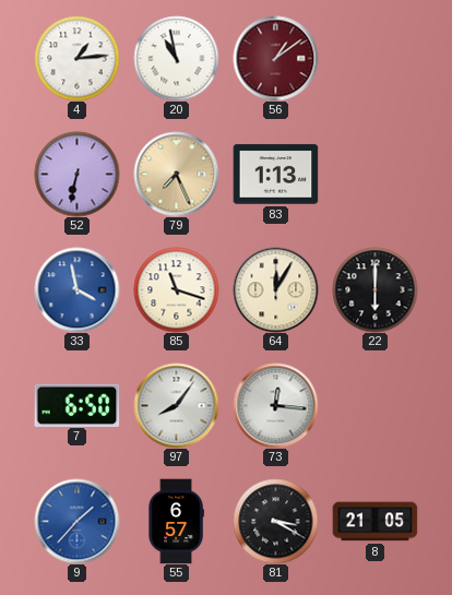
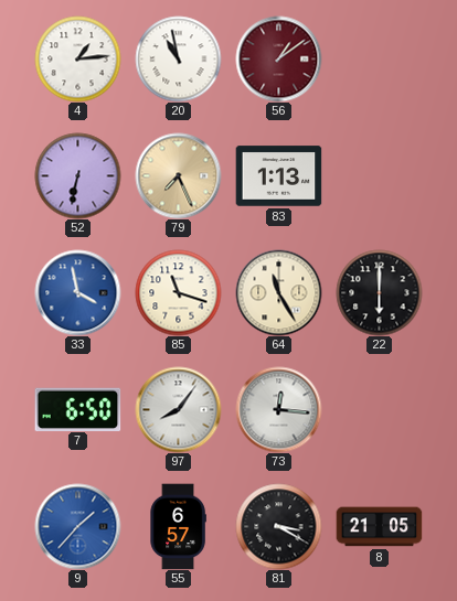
64: 12:05 -> 11:25
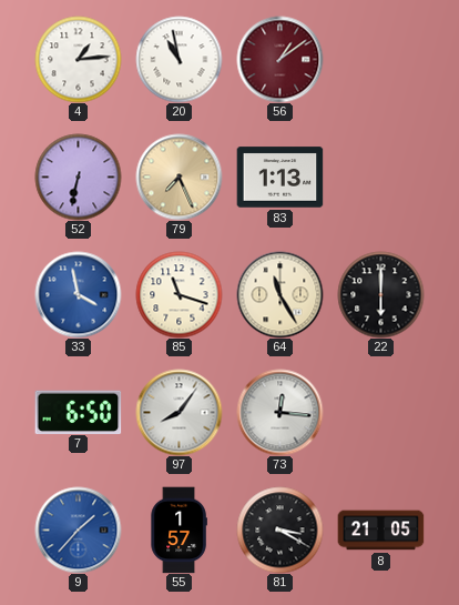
55: 6:57 -> 1:57
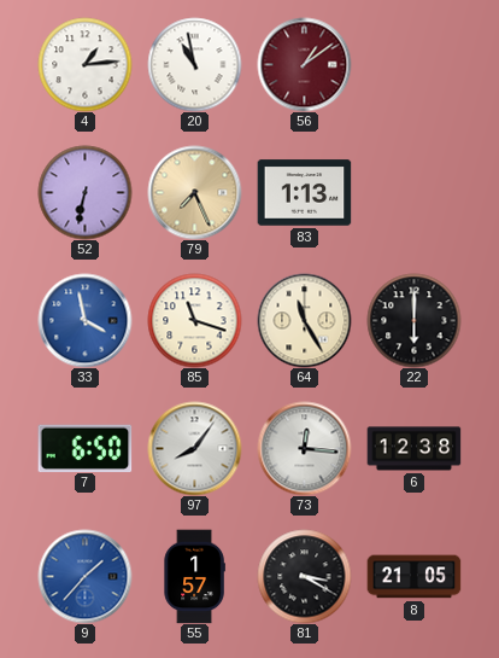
6: none -> 12:38
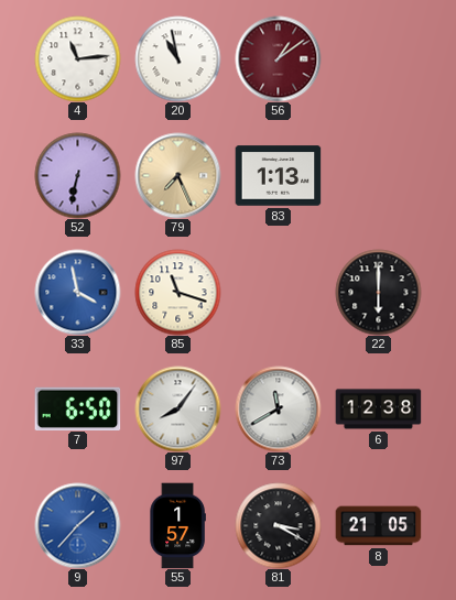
4: 1:14 -> 11:14
64: 11:25 -> none
73: 12:16 -> 11:40
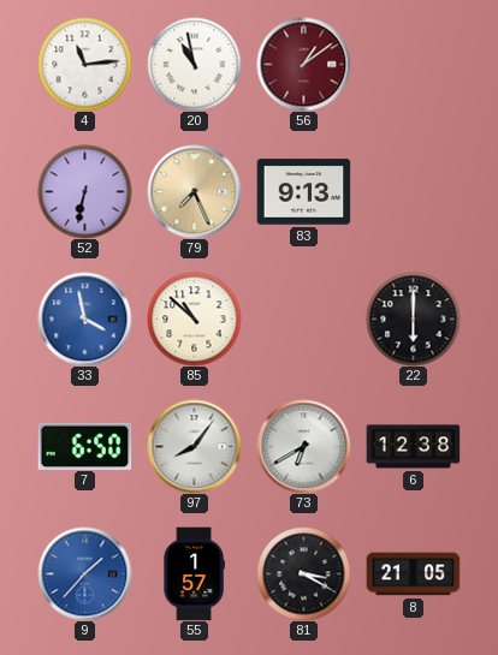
83: 1:13 -> 9:13
85: 11:18 -> 10:52
73: 11:40 -> 6:40
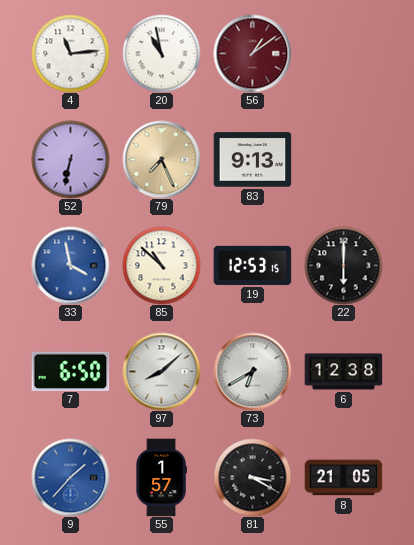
19: none -> 12:53
97: 8:06 -> 8:08
